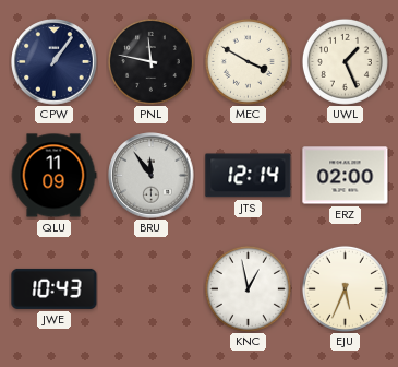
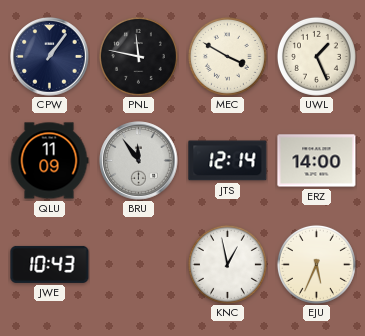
ERZ: 02:00 -> 14:00
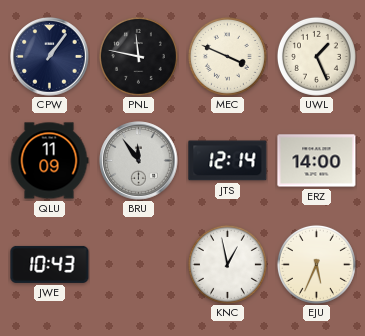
MEC: 3:50 -> 3:49
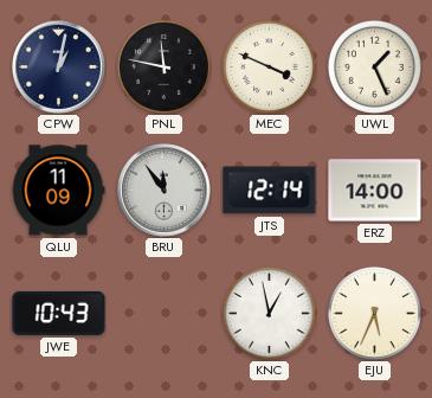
CPW: 1:06 -> 1:02
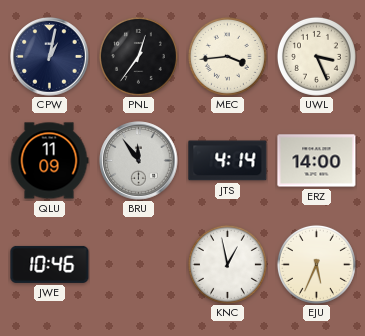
PNL: 11:47 -> 12:36
MEC: 3:49 -> 3:44
UWL: 1:26 -> 3:26
JTS: 12:14 -> 4:14
JWE: 10:43 -> 10:46
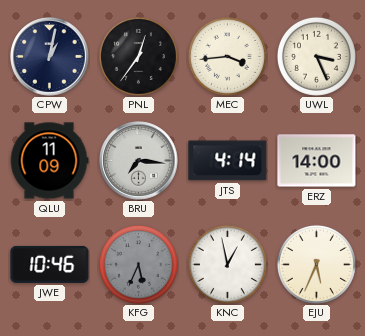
BRU: 11:54 -> 7:16
KFG: none -> 5:34
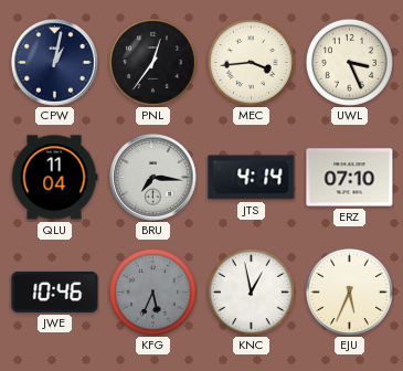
QLU: 11:09 -> 11:04
ERZ: 14:00 -> 07:10
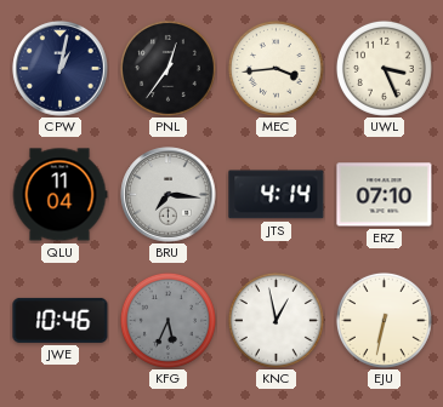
EJU: 5:34 -> 6:32
